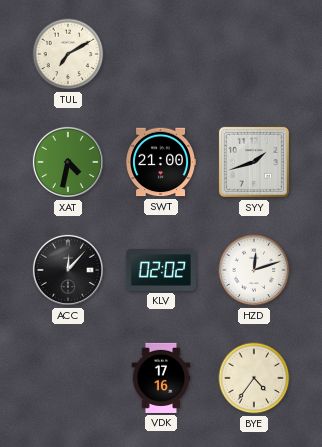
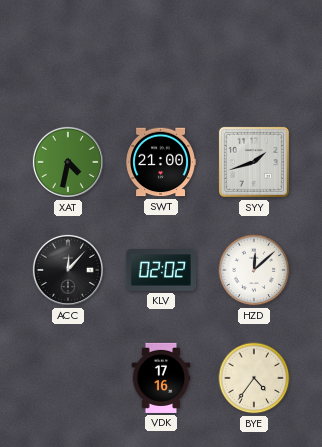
TUL: 7:10 -> none
HZD: 12:12 -> 12:08
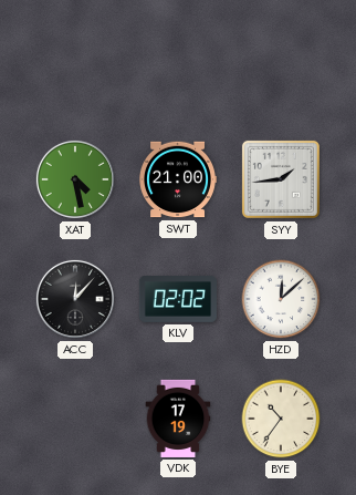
XAT: 4:32 -> 4:28
SYY: 1:42 -> 1:44
VDK: 17:16 -> 17:19
BYE: 4:36 -> 10:36
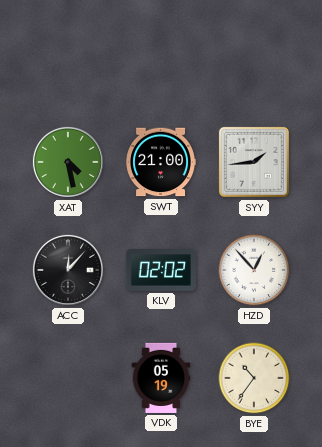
HZD: 12:08 -> 12:53
VDK: 17:19 -> 05:19
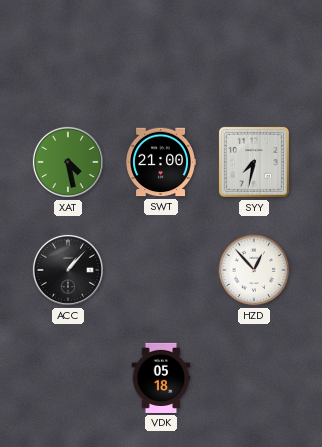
SYY: 1:44 -> 7:32
ACC: 12:07 -> 1:07
KLV: 02:02 -> none
VDK: 05:19 -> 05:18
BYE: 10:36 -> none
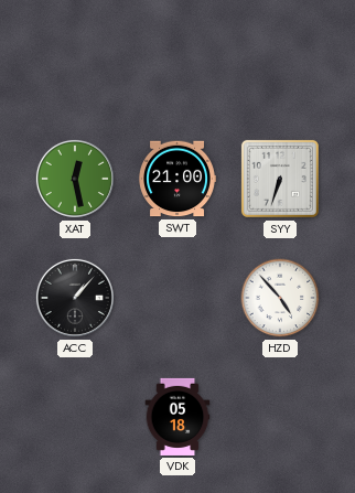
XAT: 4:28 -> 12:28
SYY: 7:32 -> 6:33
HZD: 12:53 -> 4:53
